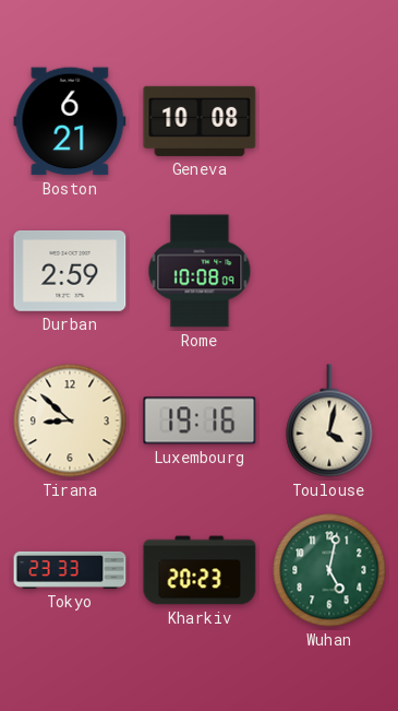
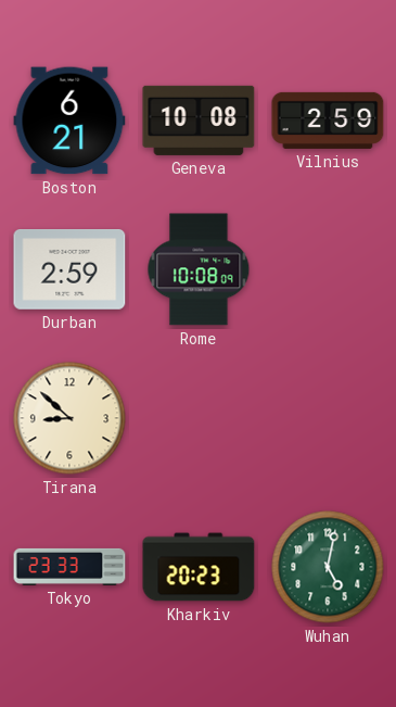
Vilnius: none -> 2:59
Luxembourg: 19:16 -> none
Toulouse: 4:02 -> none
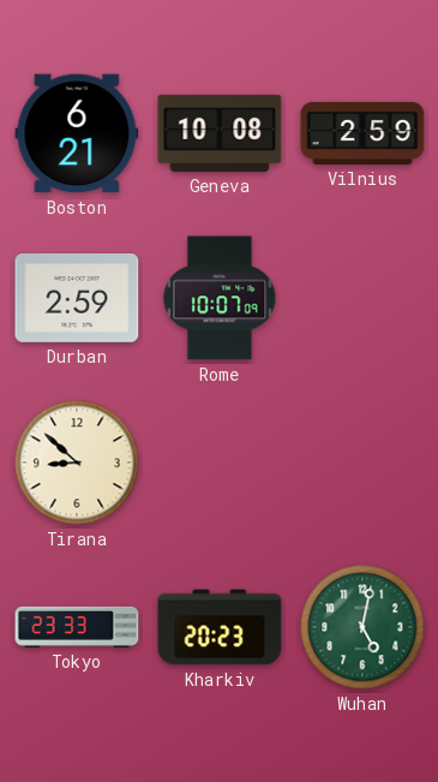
Rome: 10:08 -> 10:07
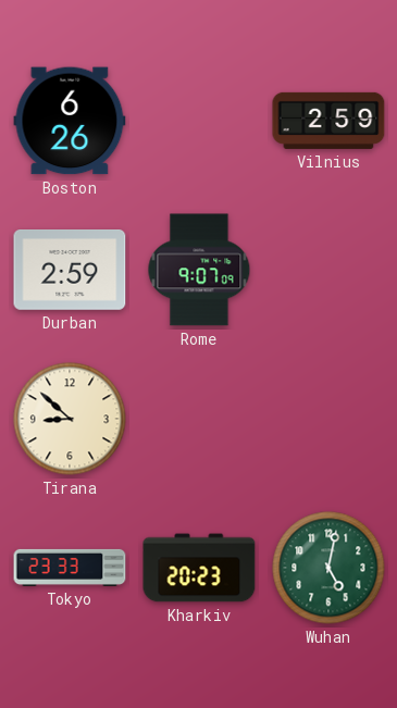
Boston: 6:21 -> 6:26
Geneva: 10:08 -> none
Rome: 10:07 -> 9:07
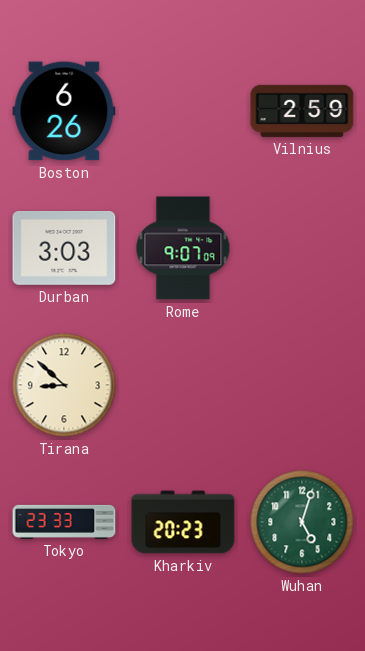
Durban: 2:59 -> 3:03
Wuhan: 5:02 -> 5:03
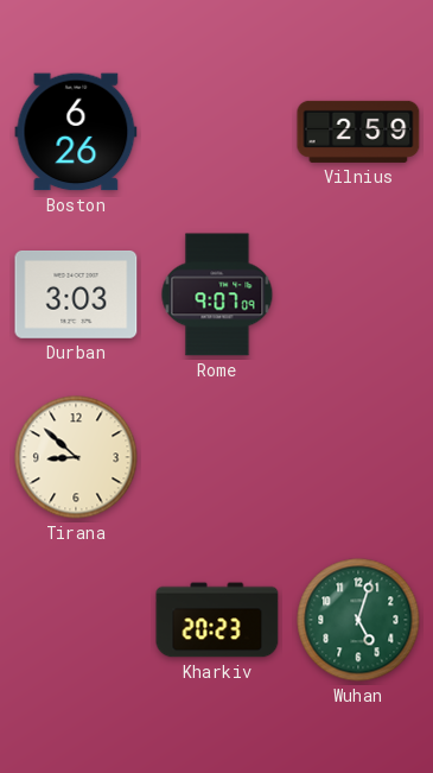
Tokyo: 23:33 -> none
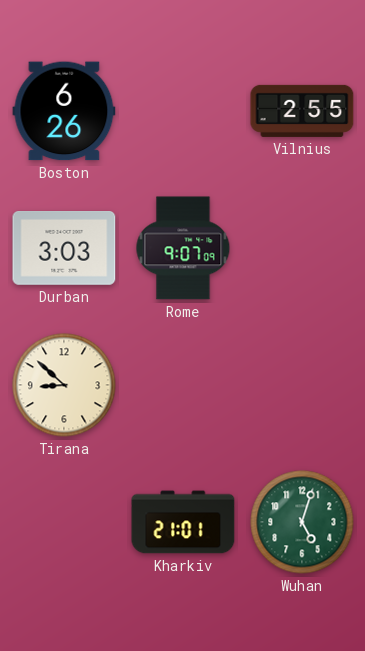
Vilnius: 2:59 -> 2:55
Kharkiv: 20:23 -> 21:01
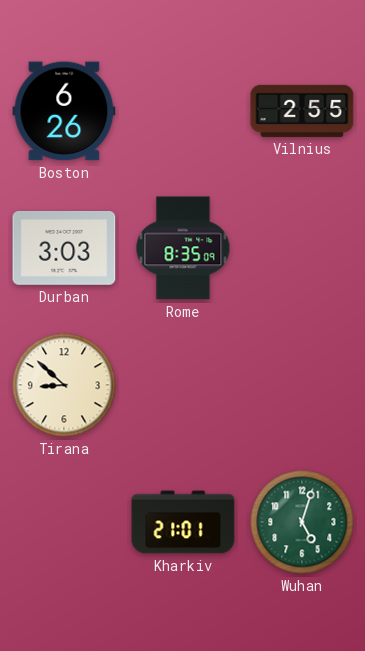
Rome: 9:07 -> 8:35
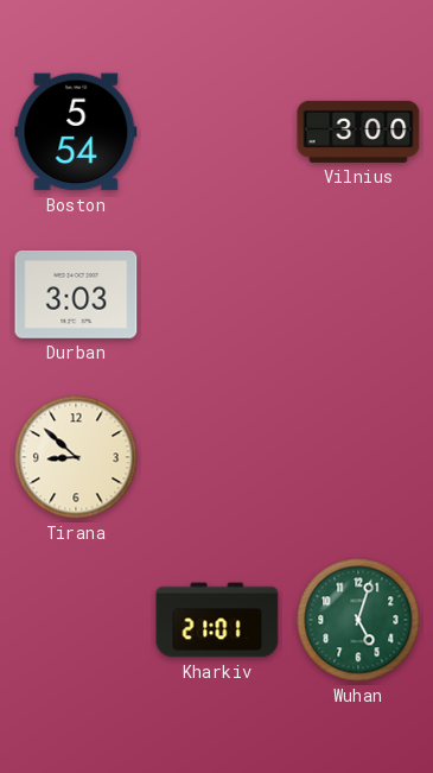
Boston: 6:26 -> 5:54
Vilnius: 2:55 -> 3:00
Rome: 8:35 -> none
